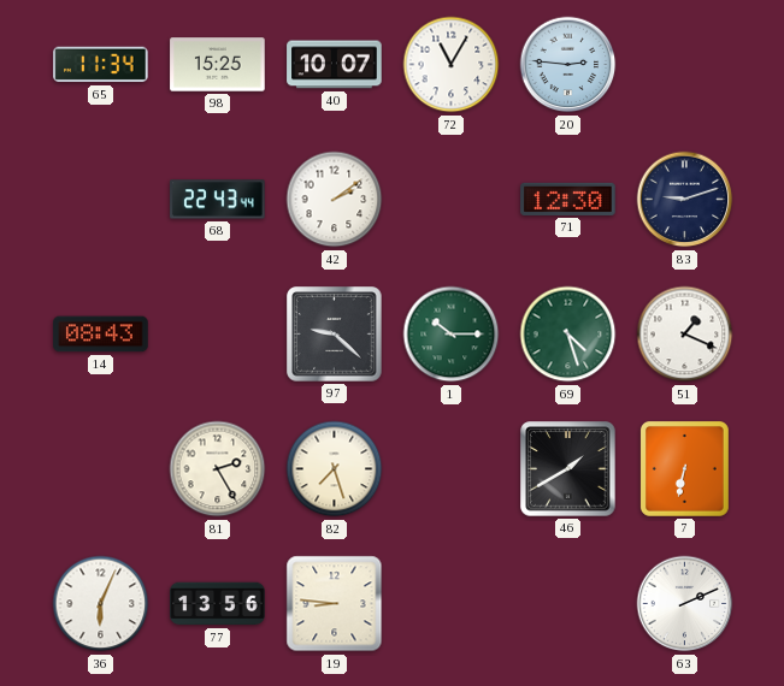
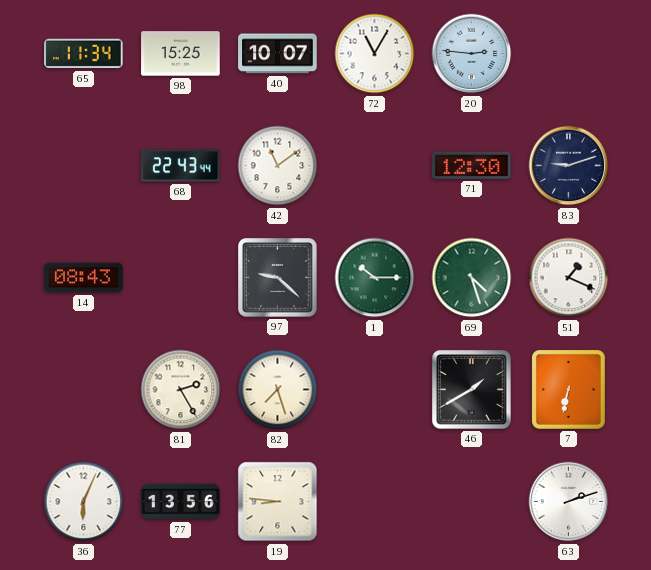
42: 2:09 -> 11:09
63: 2:11 -> 2:12
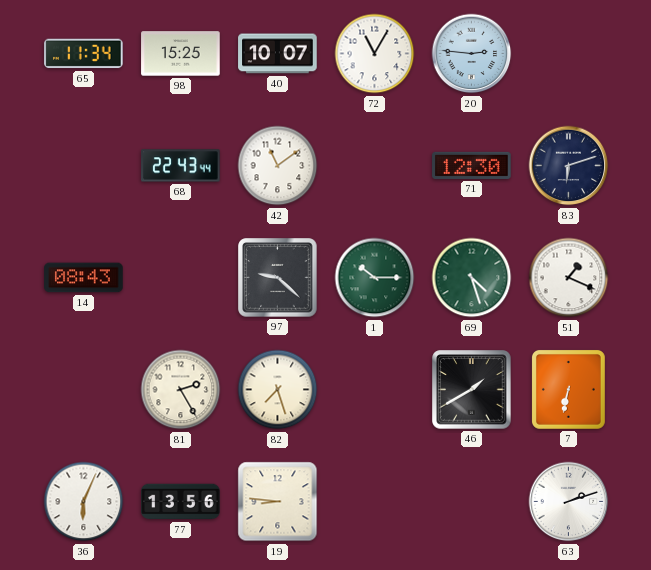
83: 9:12 -> 6:12
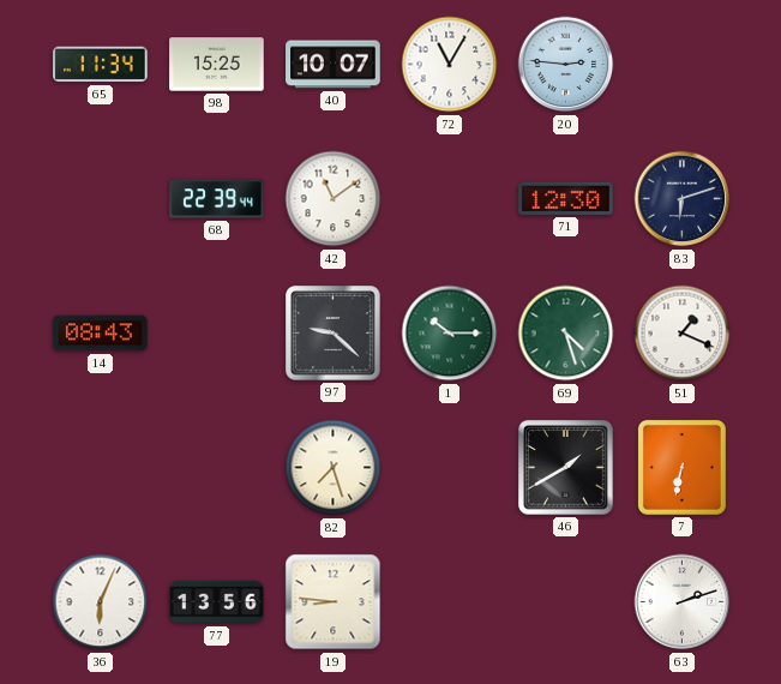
68: 22:43 -> 22:39
81: 2:25 -> none
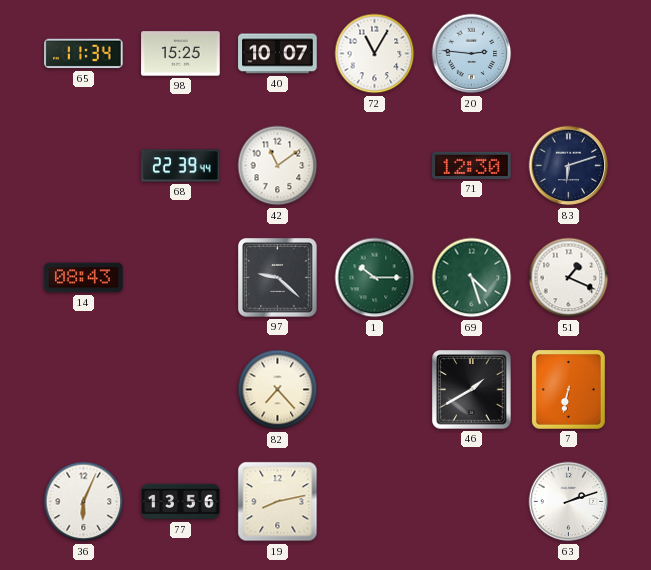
82: 7:27 -> 7:23
19: 8:46 -> 8:13
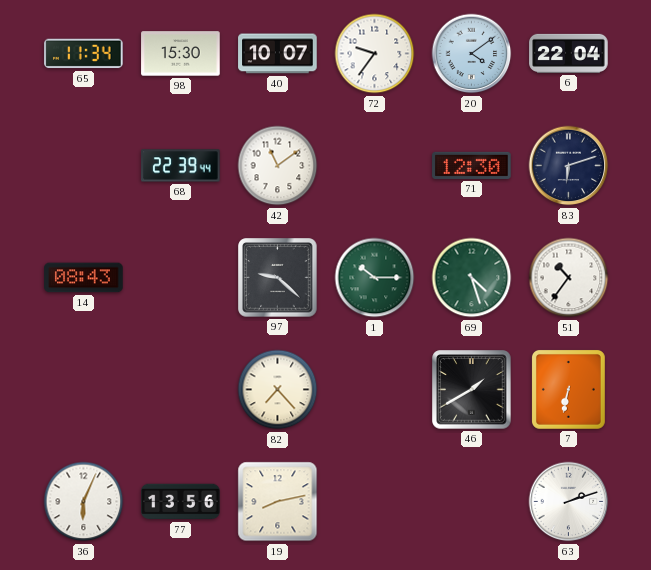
98: 15:25 -> 15:30
72: 11:05 -> 9:36
20: 2:46 -> 4:09
6: none -> 22:04
51: 1:19 -> 10:36
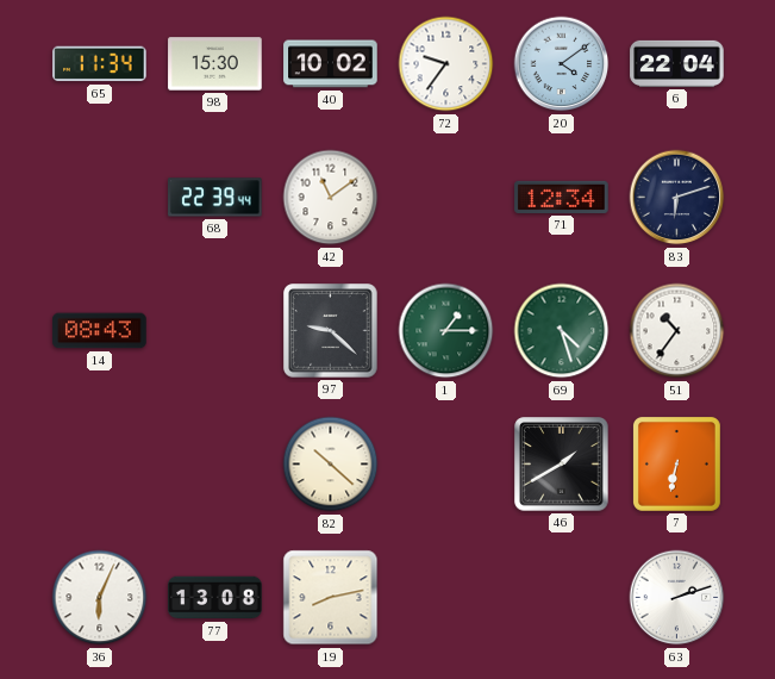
40: 10:07 -> 10:02
71: 12:30 -> 12:34
1: 10:15 -> 1:15
82: 7:23 -> 10:22
77: 13:56 -> 13:08
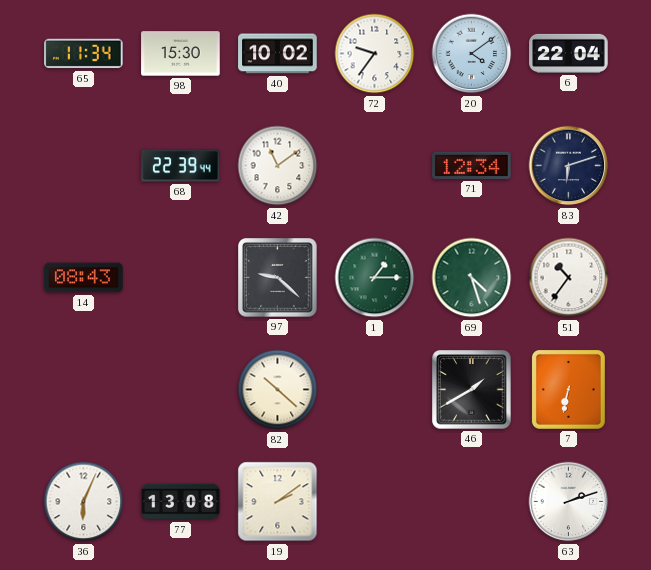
19: 8:13 -> 2:09
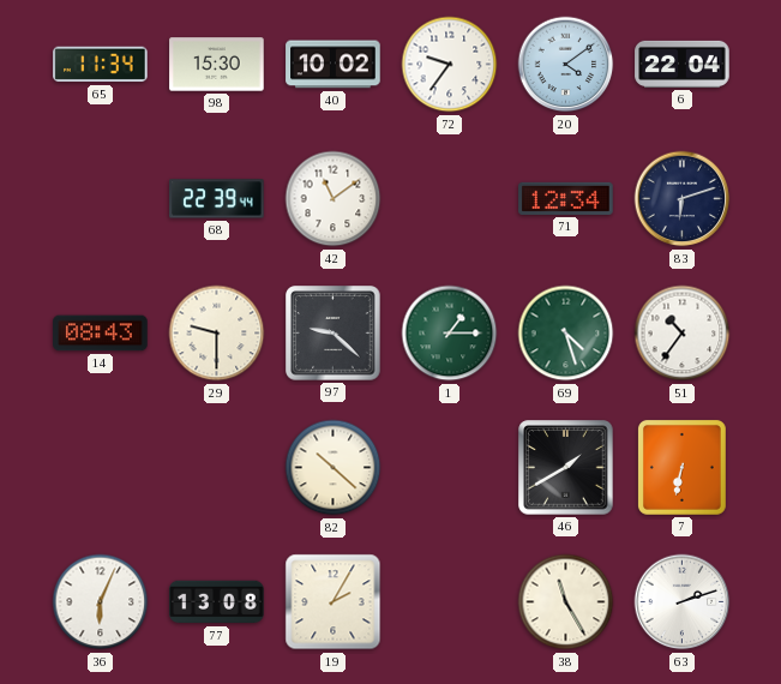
29: none -> 9:30
19: 2:09 -> 2:05
38: none -> 11:25
